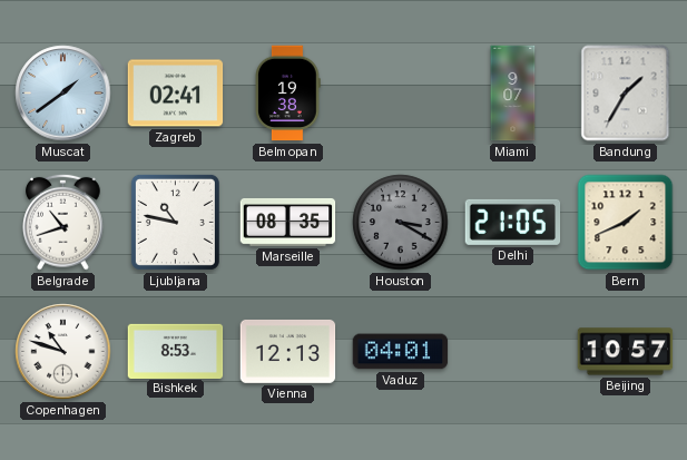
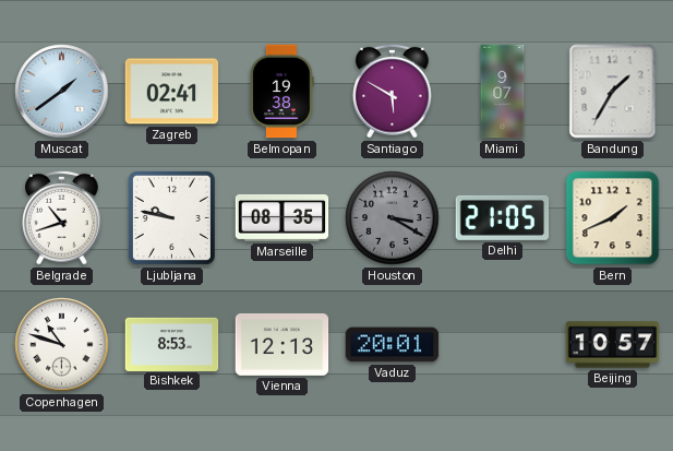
Santiago: none -> 5:50
Ljubljana: 10:47 -> 9:47
Vaduz: 04:01 -> 20:01
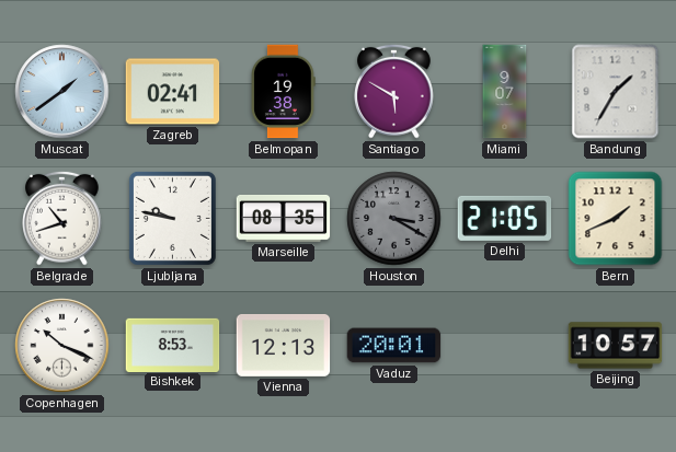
Copenhagen: 10:48 -> 10:19
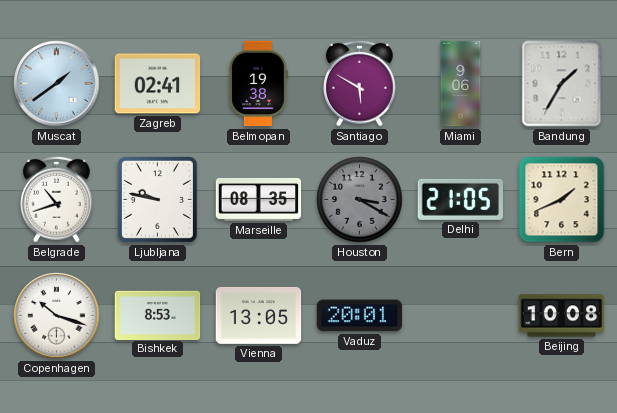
Miami: 9:07 -> 9:06
Copenhagen: 10:19 -> 10:18
Vienna: 12:13 -> 13:05
Beijing: 10:57 -> 10:08
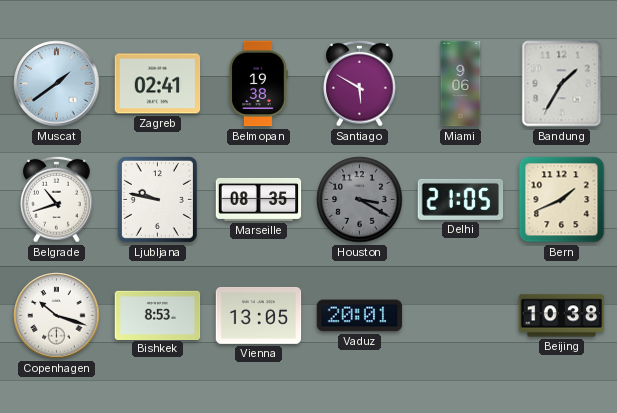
Beijing: 10:08 -> 10:38
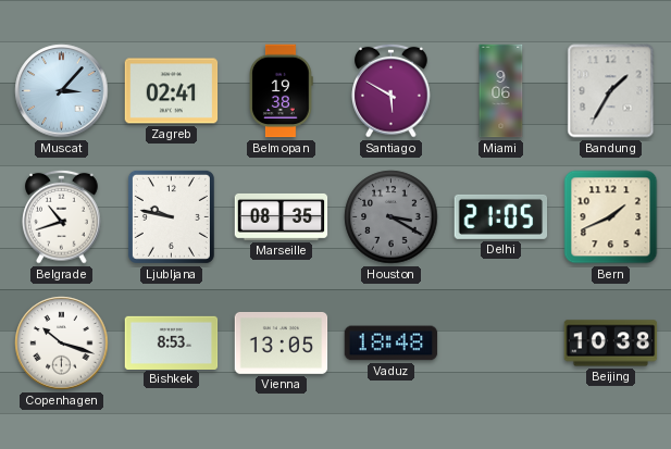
Muscat: 1:39 -> 3:07
Vaduz: 20:01 -> 18:48
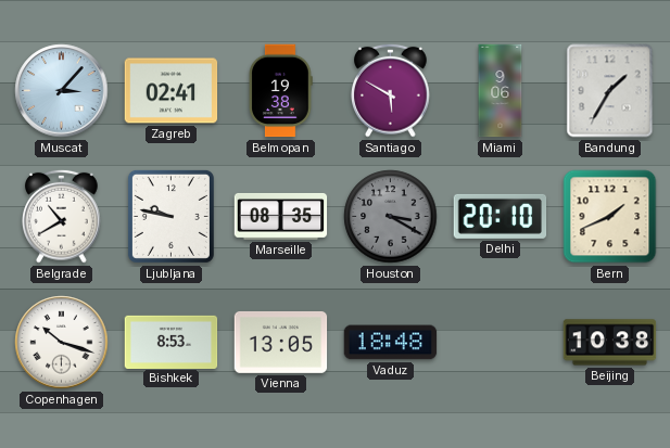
Belgrade: 10:42 -> 10:40
Delhi: 21:05 -> 20:10
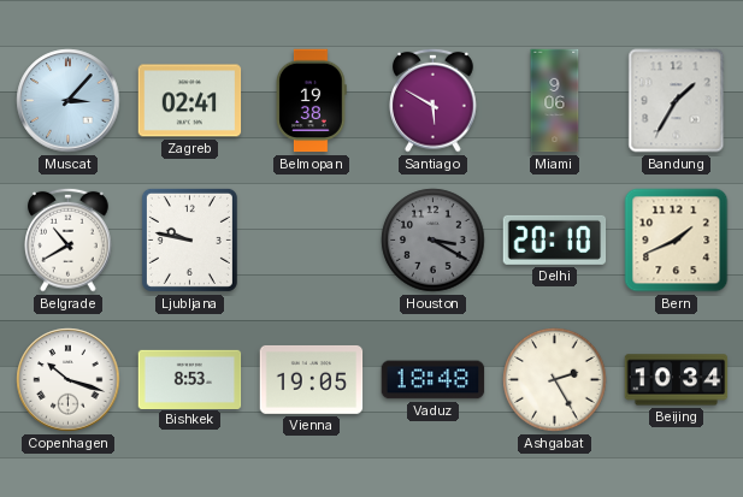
Marseille: 08:35 -> none
Vienna: 13:05 -> 19:05
Ashgabat: none -> 2:25
Beijing: 10:38 -> 10:34
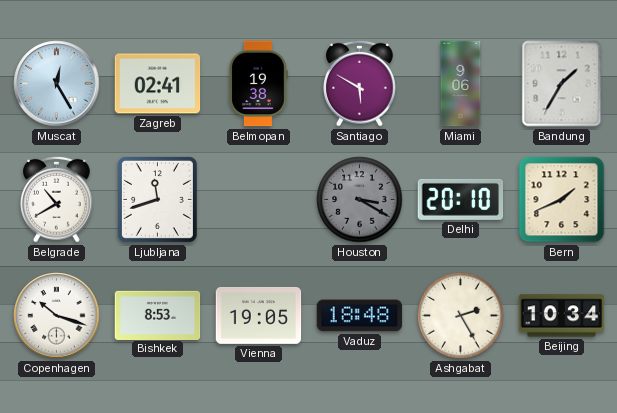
Muscat: 3:07 -> 12:25
Ljubljana: 9:47 -> 11:42
